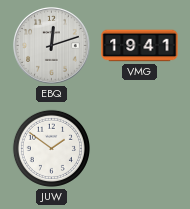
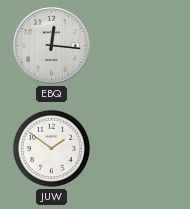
EBQ: 12:12 -> 12:16
VMG: 19:41 -> none
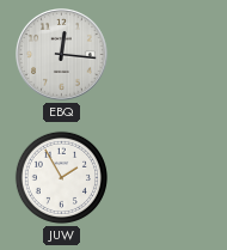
JUW: 1:51 -> 1:55
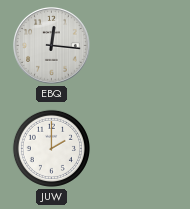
JUW: 1:55 -> 2:00
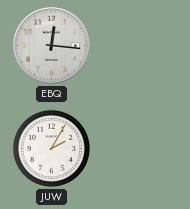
JUW: 2:00 -> 2:05
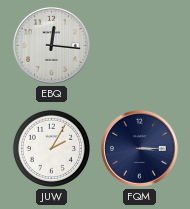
FQM: none -> 3:15
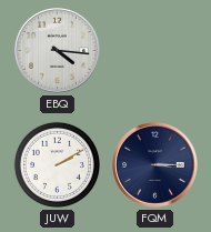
EBQ: 12:16 -> 4:16
JUW: 2:05 -> 2:10
